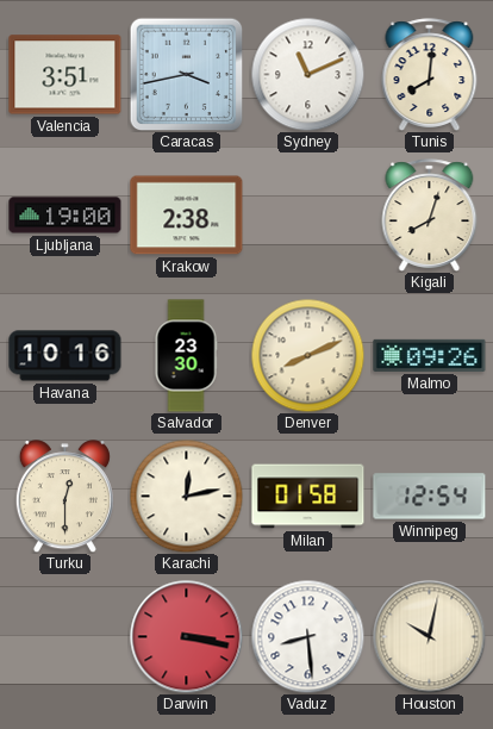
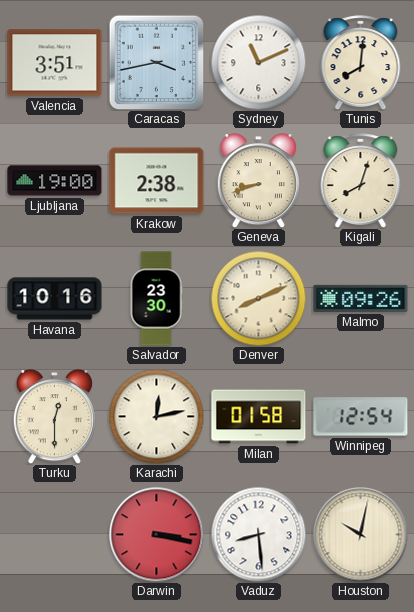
Geneva: none -> 8:42
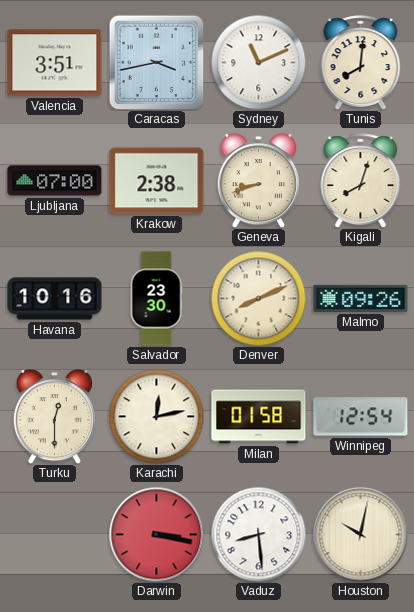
Ljubljana: 19:00 -> 07:00
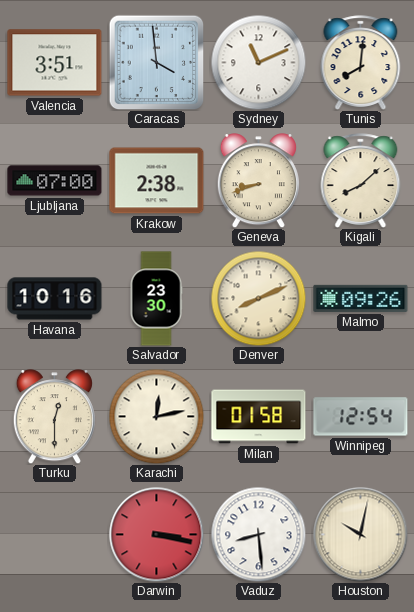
Caracas: 3:43 -> 3:59
Kigali: 8:03 -> 8:08
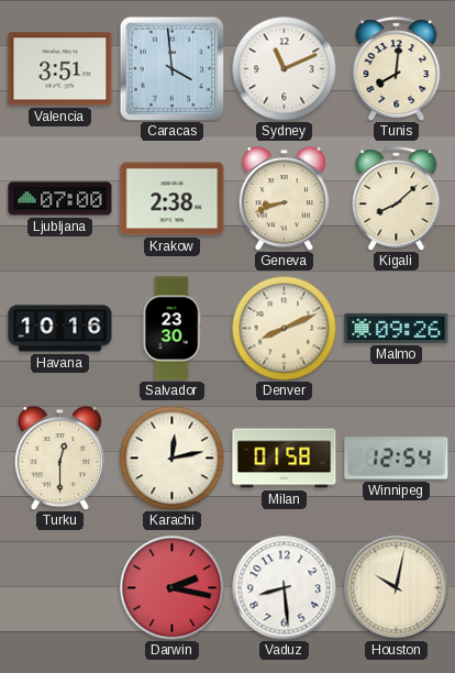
Darwin: 3:17 -> 2:17
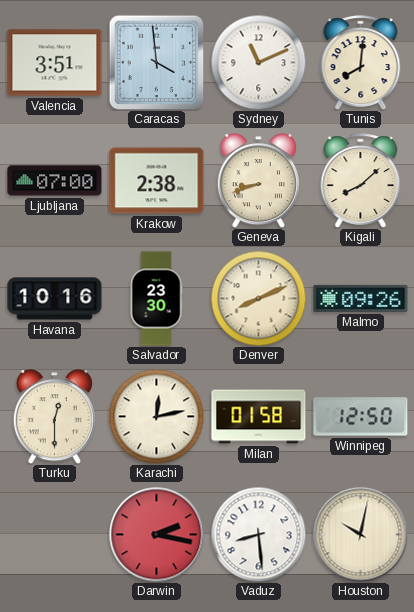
Winnipeg: 12:54 -> 12:50
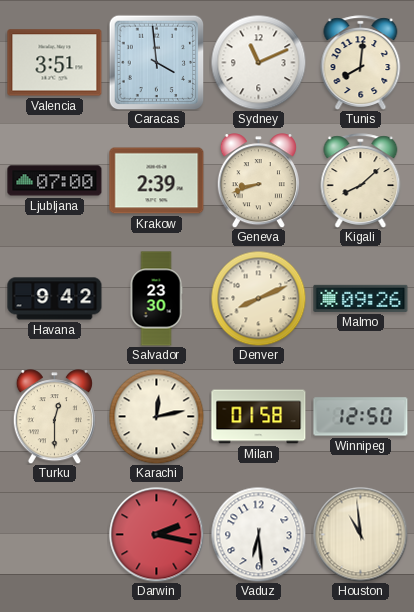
Krakow: 2:38 -> 2:39
Havana: 10:16 -> 9:42
Vaduz: 8:29 -> 6:29
Houston: 10:02 -> 10:59
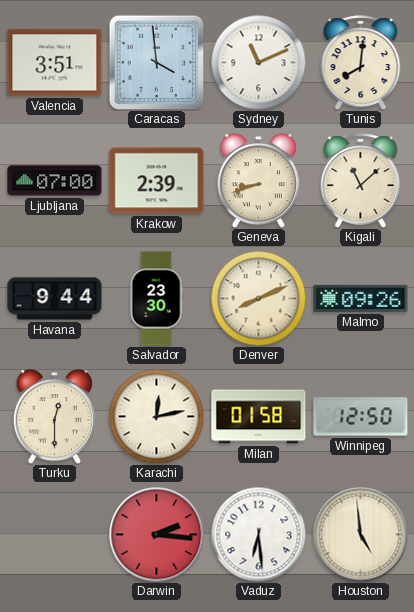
Kigali: 8:08 -> 11:08
Havana: 9:42 -> 9:44
Darwin: 2:17 -> 2:16
Houston: 10:59 -> 4:59
